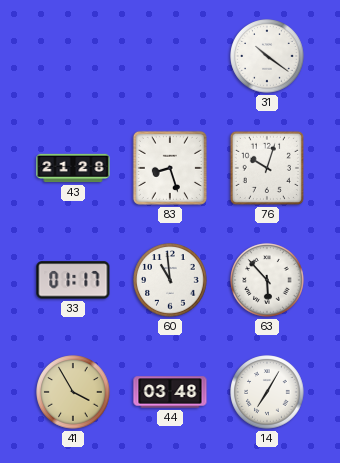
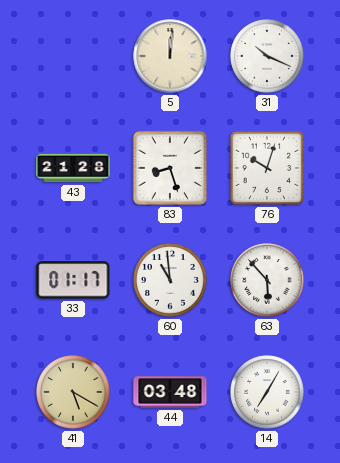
5: none -> 12:01
31: 10:21 -> 10:19
41: 3:55 -> 5:20
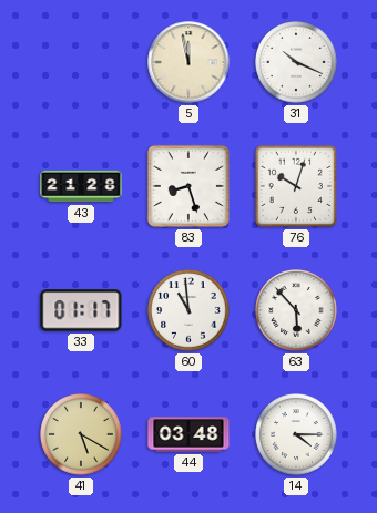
5: 12:01 -> 11:58
14: 7:05 -> 4:15
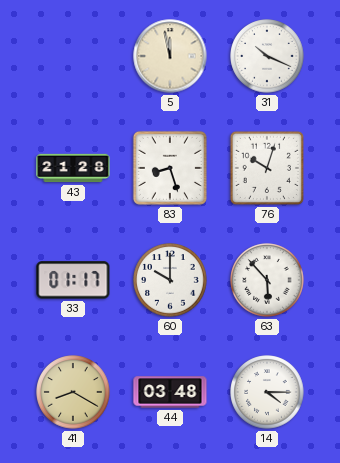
60: 10:59 -> 10:00
41: 5:20 -> 8:20
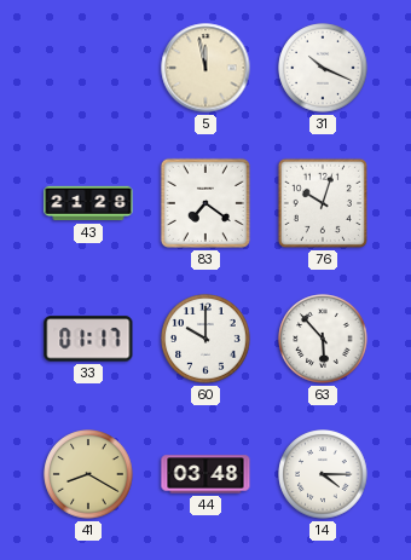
83: 8:27 -> 7:21
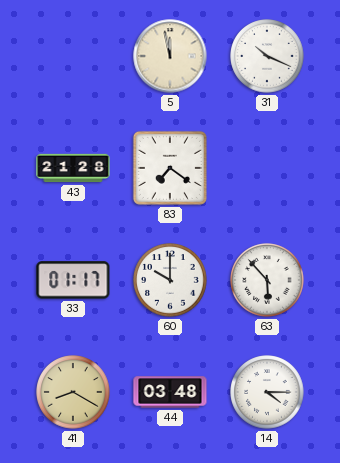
76: 10:03 -> none
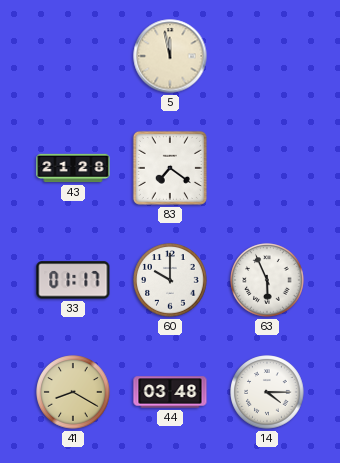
31: 10:19 -> none
63: 5:53 -> 5:56
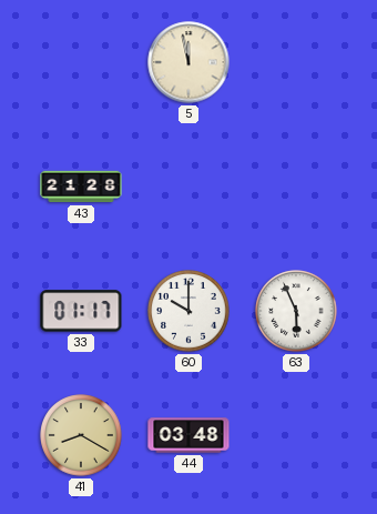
83: 7:21 -> none
14: 4:15 -> none
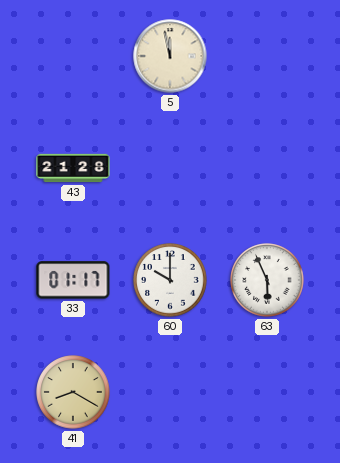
44: 03:48 -> none
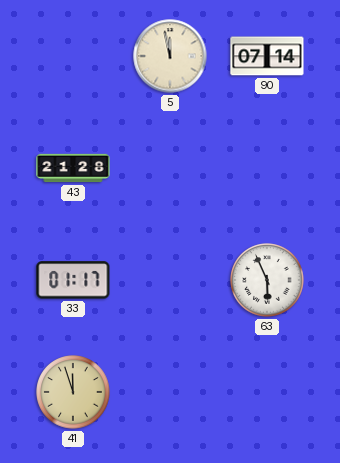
90: none -> 07:14
60: 10:00 -> none
41: 8:20 -> 11:57
